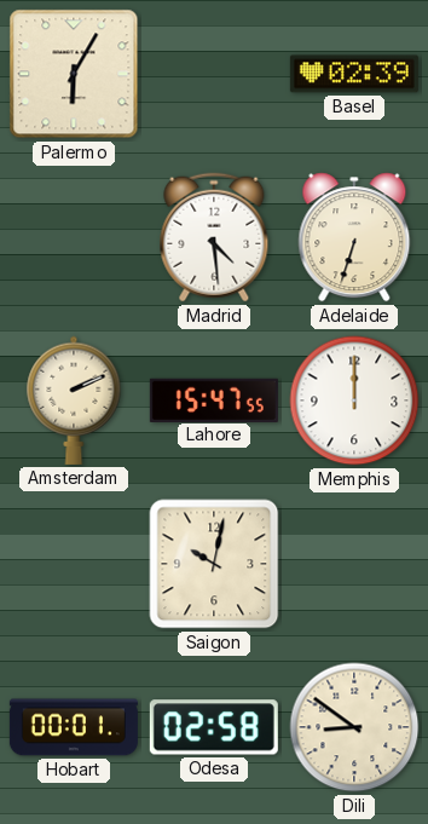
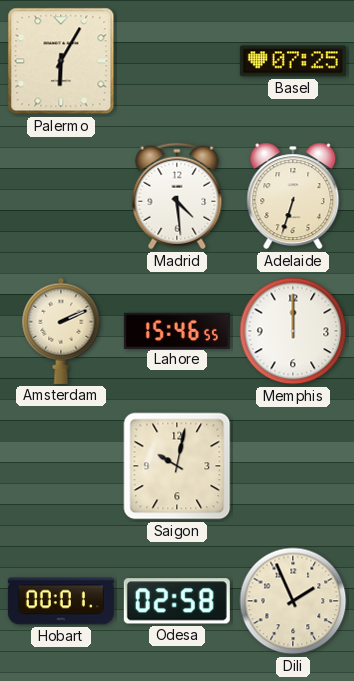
Basel: 02:39 -> 07:25
Lahore: 15:47 -> 15:46
Dili: 8:51 -> 1:56
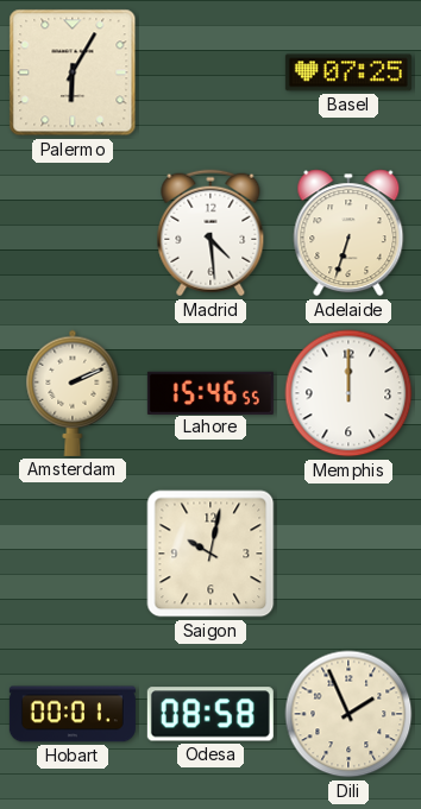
Odesa: 02:58 -> 08:58
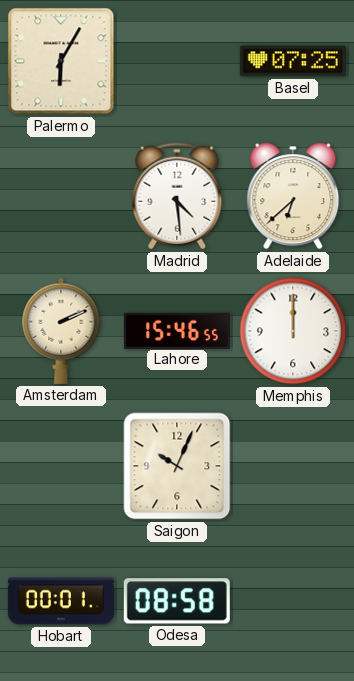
Adelaide: 6:33 -> 6:38
Saigon: 10:02 -> 10:04
Dili: 1:56 -> none
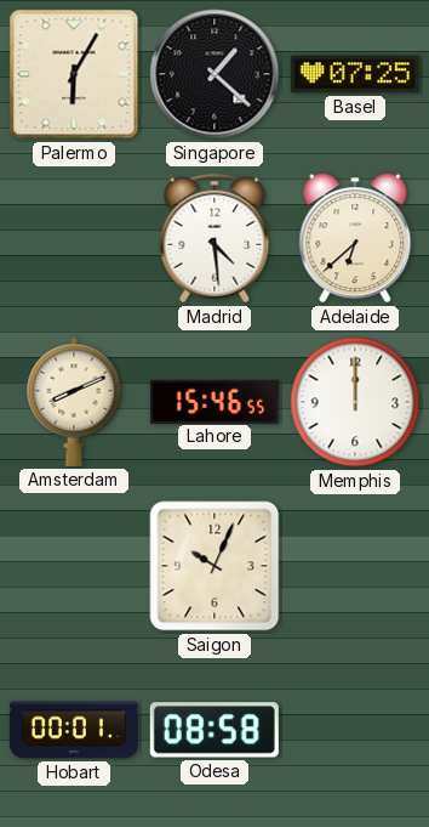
Singapore: none -> 1:22
Amsterdam: 2:11 -> 8:11
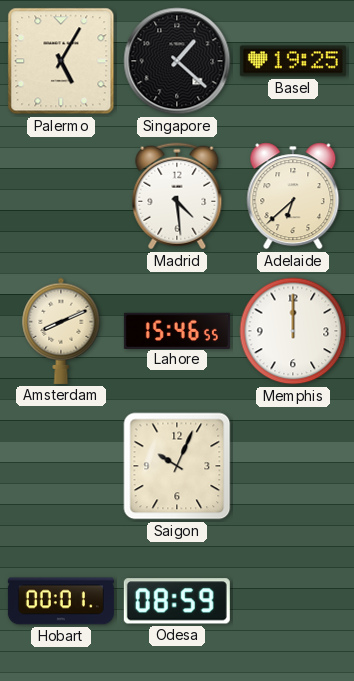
Palermo: 6:05 -> 5:05
Basel: 07:25 -> 19:25
Odesa: 08:58 -> 08:59
